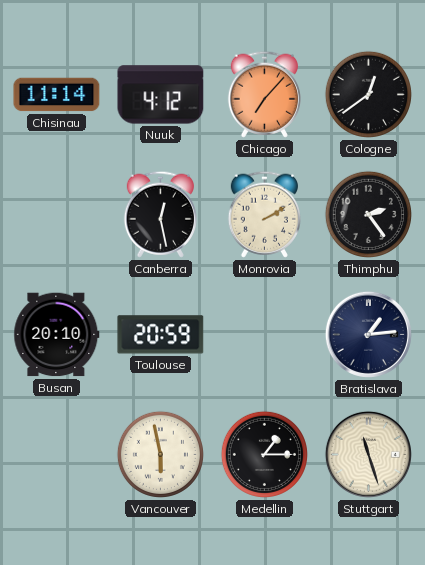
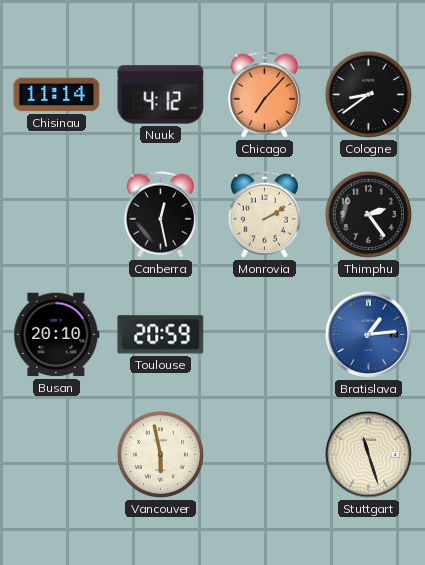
Cologne: 12:39 -> 8:39
Bratislava dial: navy -> blue
Medellin: 1:15 -> none
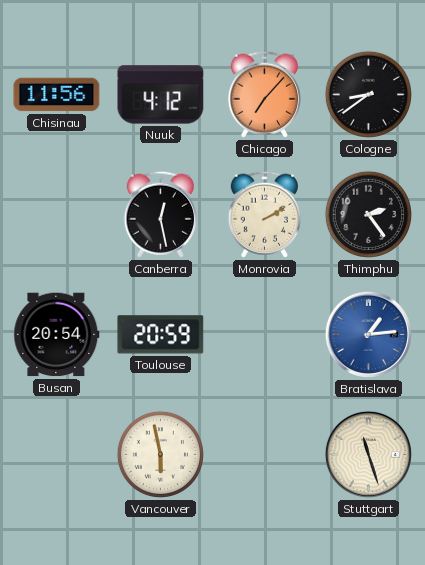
Chisinau: 11:14 -> 11:56
Busan: 20:10 -> 20:54
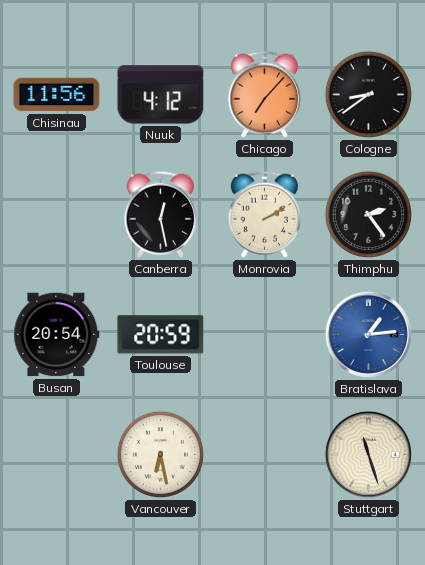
Vancouver: 5:58 -> 6:28
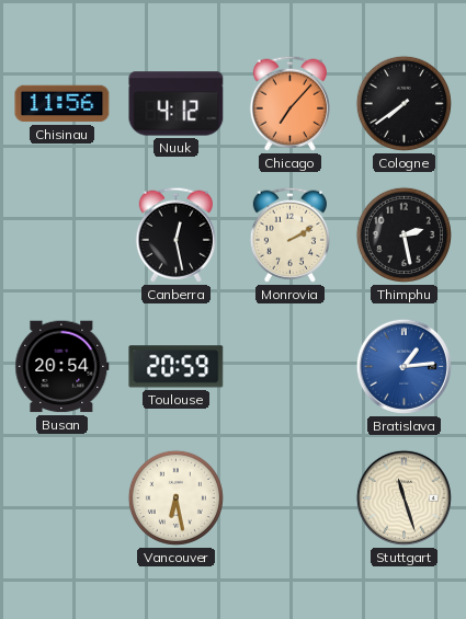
Cologne: 8:39 -> 7:39
Thimphu: 2:24 -> 2:28
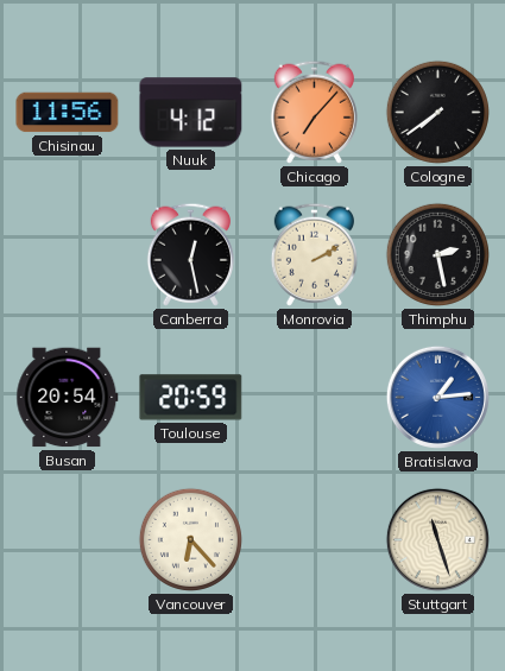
Vancouver: 6:28 -> 6:23
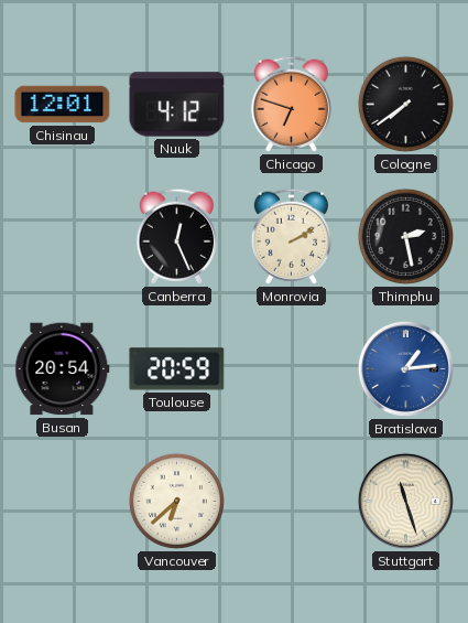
Chisinau: 11:56 -> 12:01
Chicago: 7:07 -> 6:48
Canberra: 12:28 -> 12:26
Vancouver: 6:23 -> 6:38
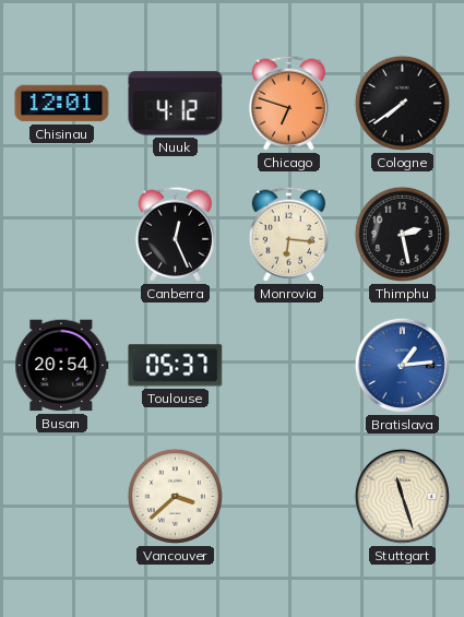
Monrovia: 2:10 -> 6:16
Toulouse: 20:59 -> 05:37
Vancouver: 6:38 -> 3:38
